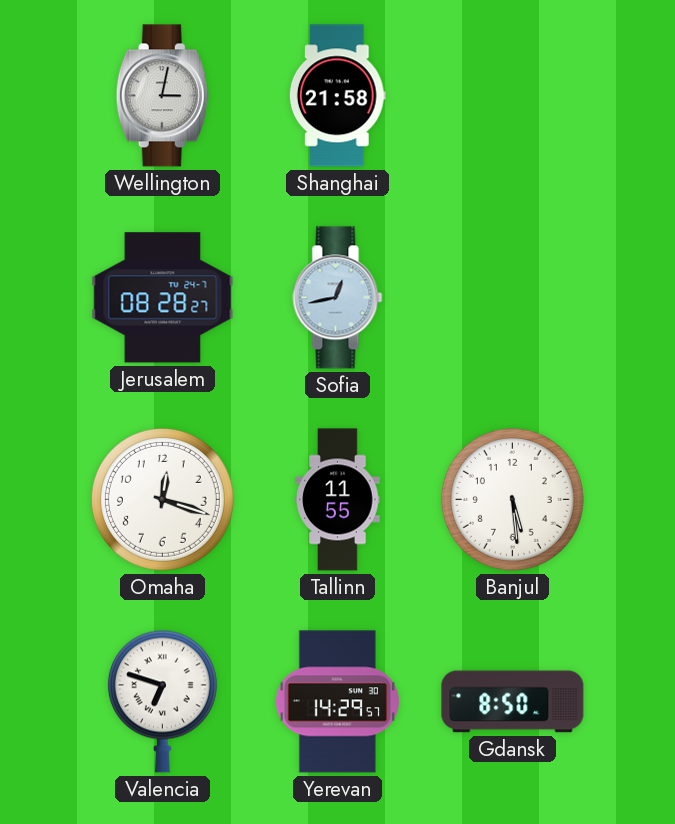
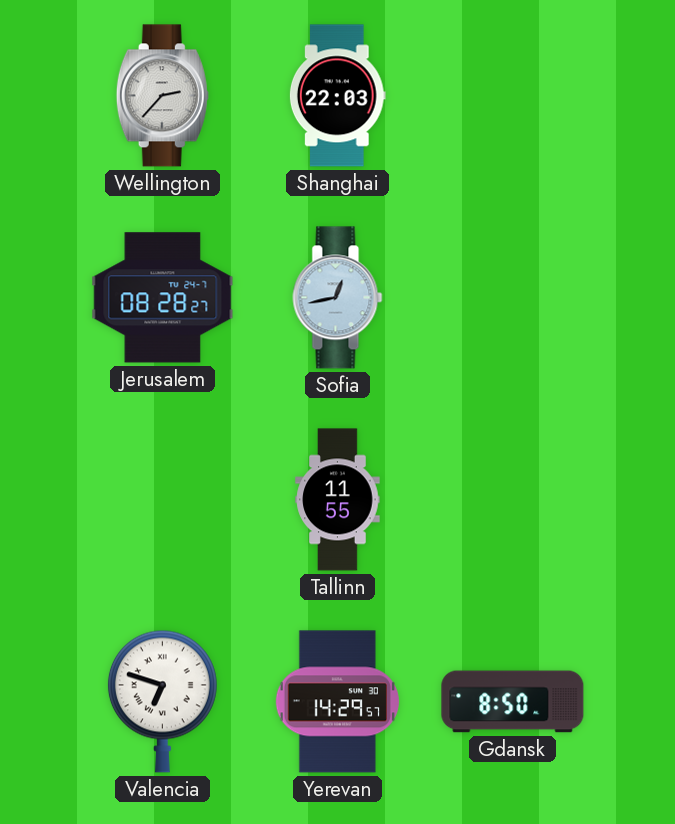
Wellington: 3:02 -> 2:37
Shanghai: 21:58 -> 22:03
Omaha: 12:18 -> none
Banjul: 5:29 -> none
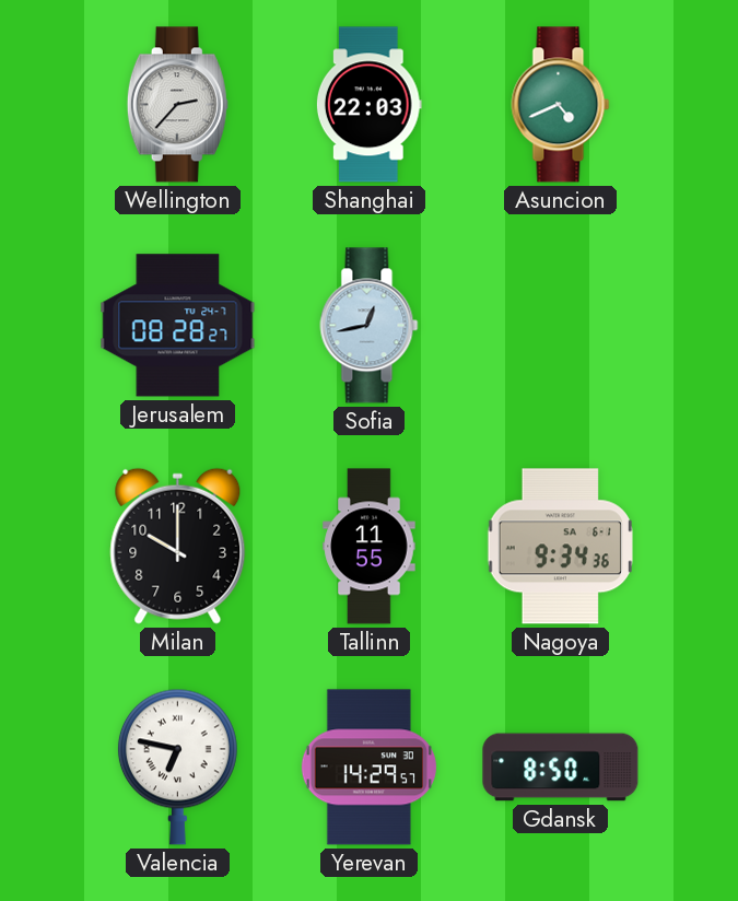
Asuncion: none -> 4:41
Milan: none -> 10:00
Nagoya: none -> 9:34
Valencia: 6:48 -> 6:47
